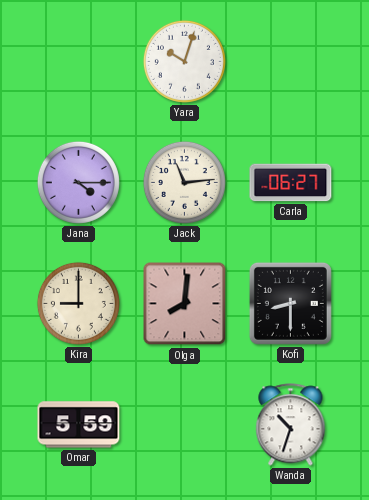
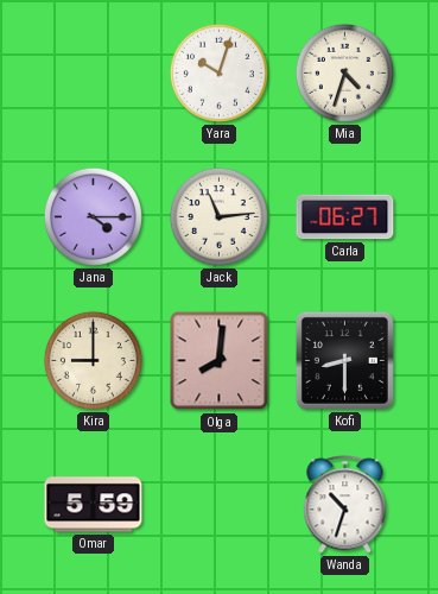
Mia: none -> 4:33
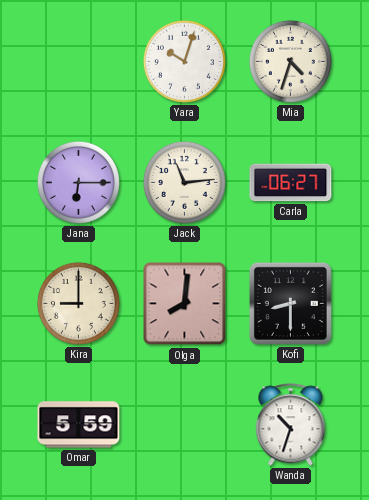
Jana: 4:15 -> 6:15
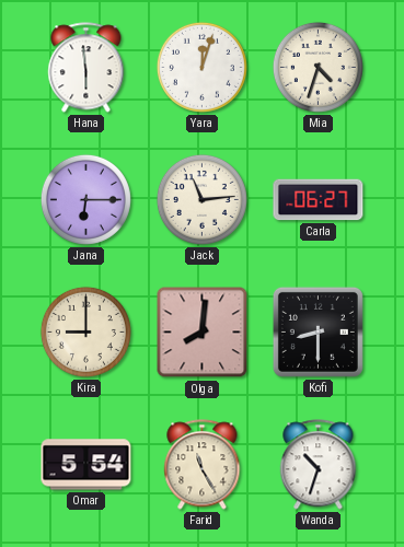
Hana: none -> 5:59
Yara: 10:03 -> 12:03
Omar: 5:59 -> 5:54
Farid: none -> 11:25
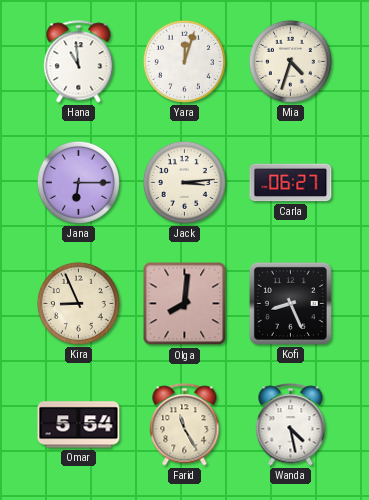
Hana: 5:59 -> 10:59
Jack: 11:14 -> 3:14
Kira: 9:00 -> 8:56
Kofi: 8:30 -> 8:26
Wanda: 10:33 -> 4:28
